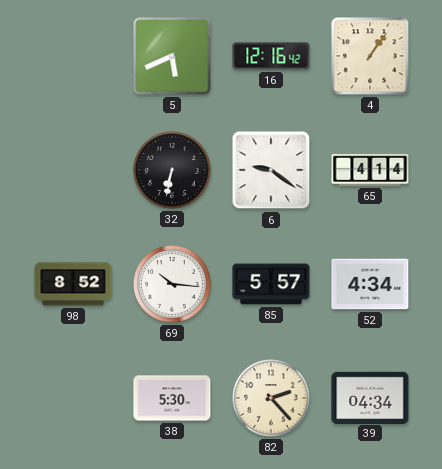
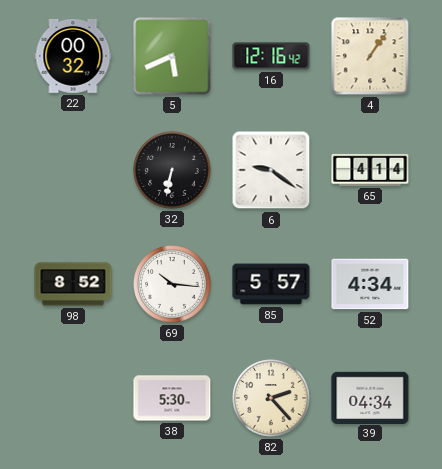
22: none -> 00:32
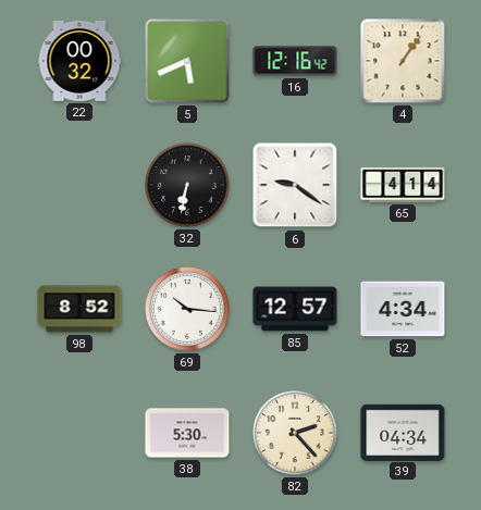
85: 5:57 -> 12:57
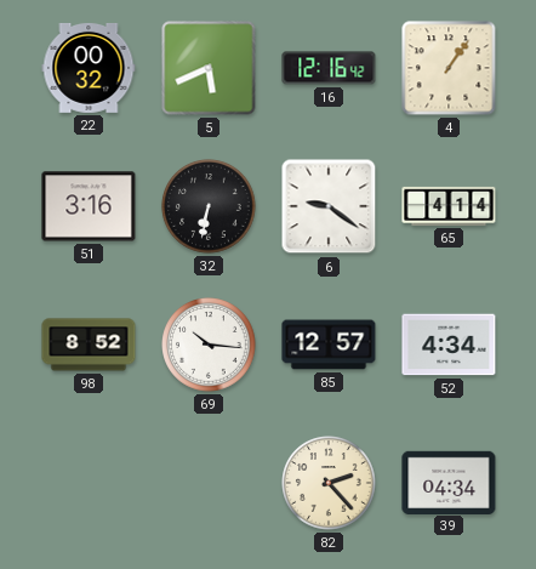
51: none -> 3:16
38: 5:30 -> none
